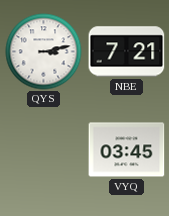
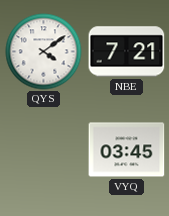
QYS: 3:13 -> 4:09
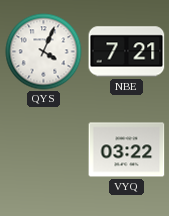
QYS: 4:09 -> 4:04
VYQ: 03:45 -> 03:22
